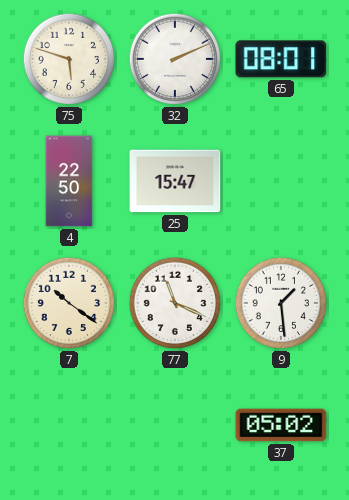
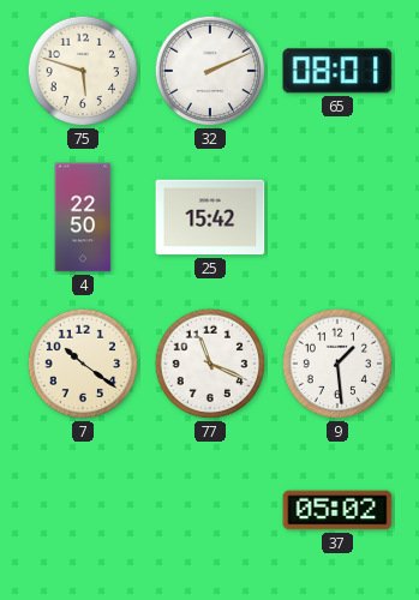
25: 15:47 -> 15:42
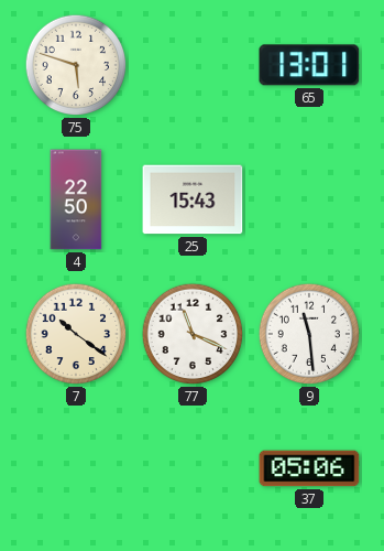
32: 2:11 -> none
65: 08:01 -> 13:01
25: 15:42 -> 15:43
9: 1:29 -> 11:29
37: 05:02 -> 05:06
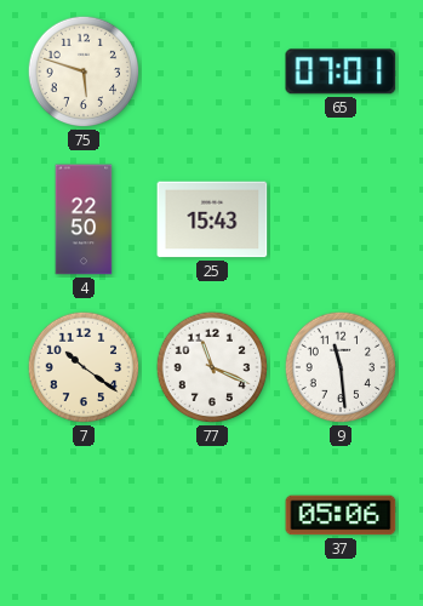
65: 13:01 -> 07:01
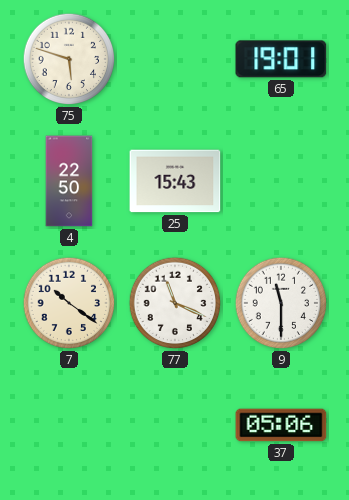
65: 07:01 -> 19:01
9: 11:29 -> 11:30
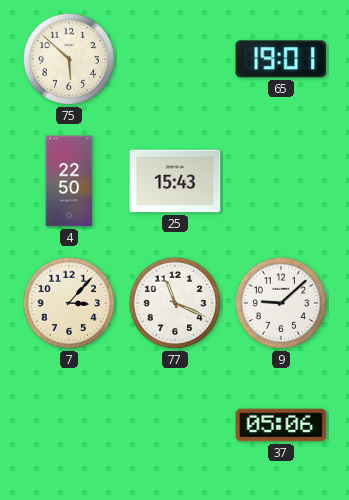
75: 5:48 -> 5:52
7: 10:21 -> 3:07
9: 11:30 -> 9:08
